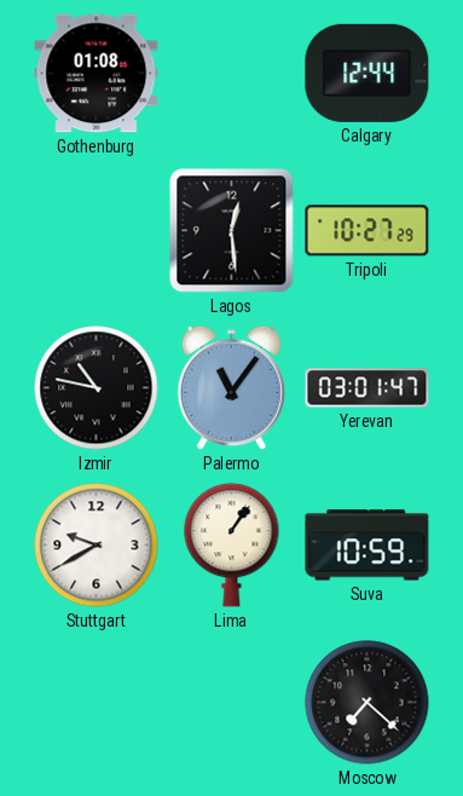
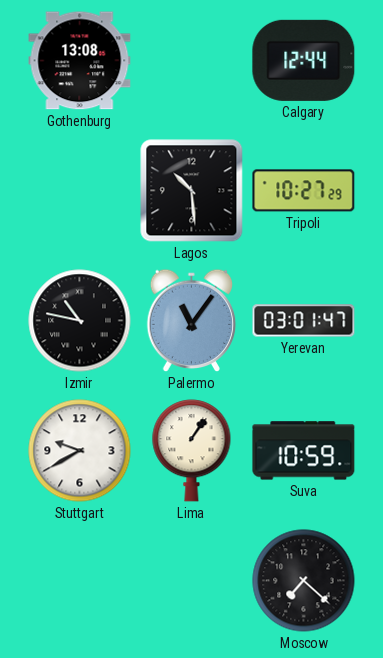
Gothenburg: 01:08 -> 13:08
Lagos: 12:29 -> 10:29
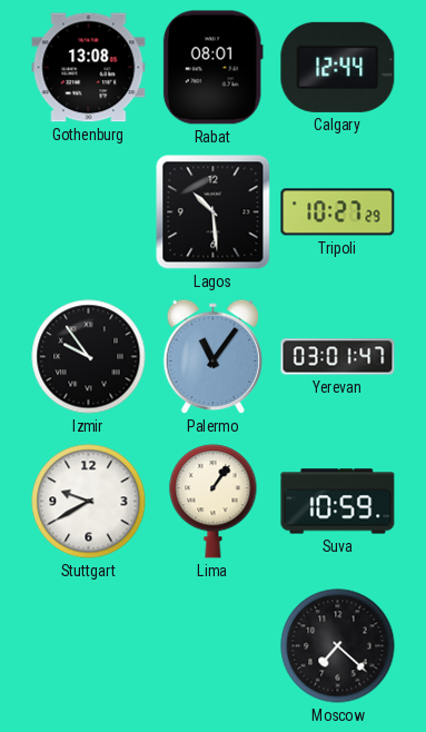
Rabat: none -> 08:01
Izmir: 10:47 -> 9:54
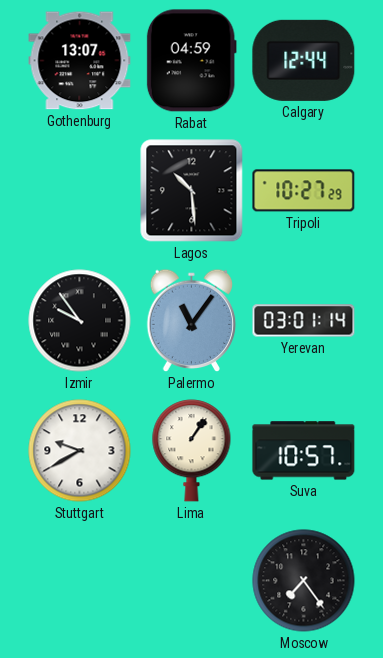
Gothenburg: 13:08 -> 13:07
Rabat: 08:01 -> 04:59
Yerevan: 03:01:47 -> 03:01:14
Suva: 10:59 -> 10:57
Moscow: 7:22 -> 7:24
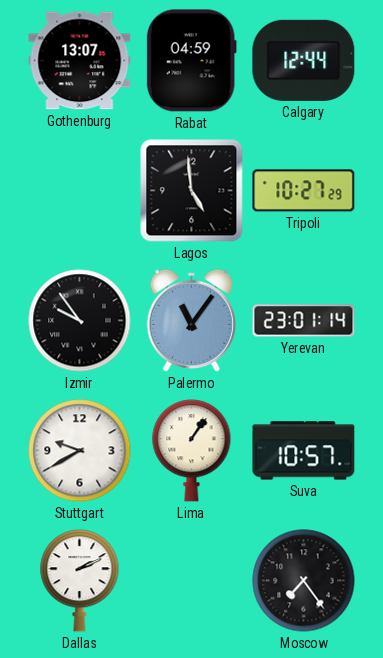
Lagos: 10:29 -> 4:59
Yerevan: 03:01 -> 23:01
Dallas: none -> 2:11
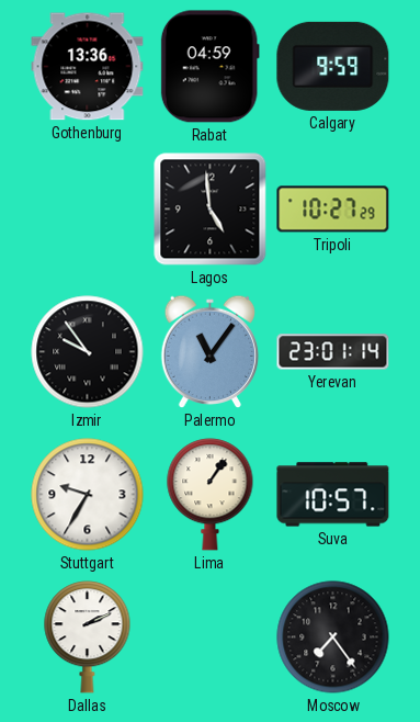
Gothenburg: 13:07 -> 13:36
Calgary: 12:44 -> 9:59
Stuttgart: 9:40 -> 9:35
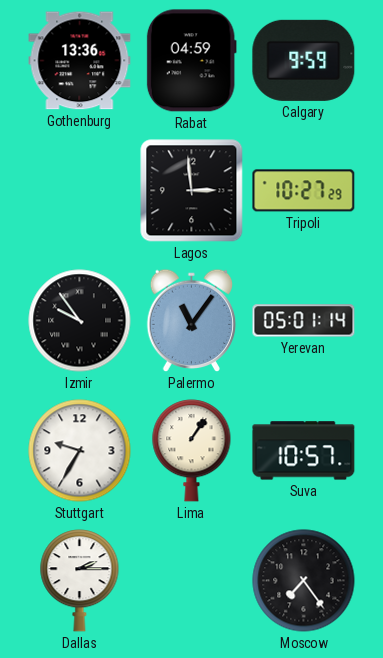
Lagos: 4:59 -> 2:59
Yerevan: 23:01 -> 05:01
Dallas: 2:11 -> 2:15
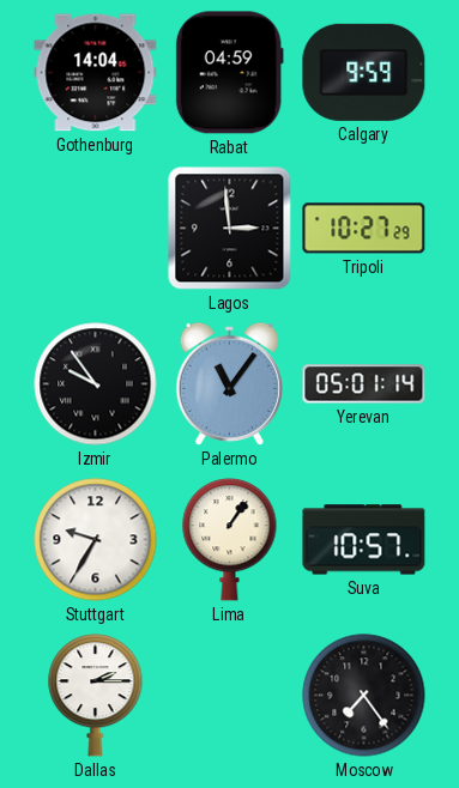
Gothenburg: 13:36 -> 14:04
